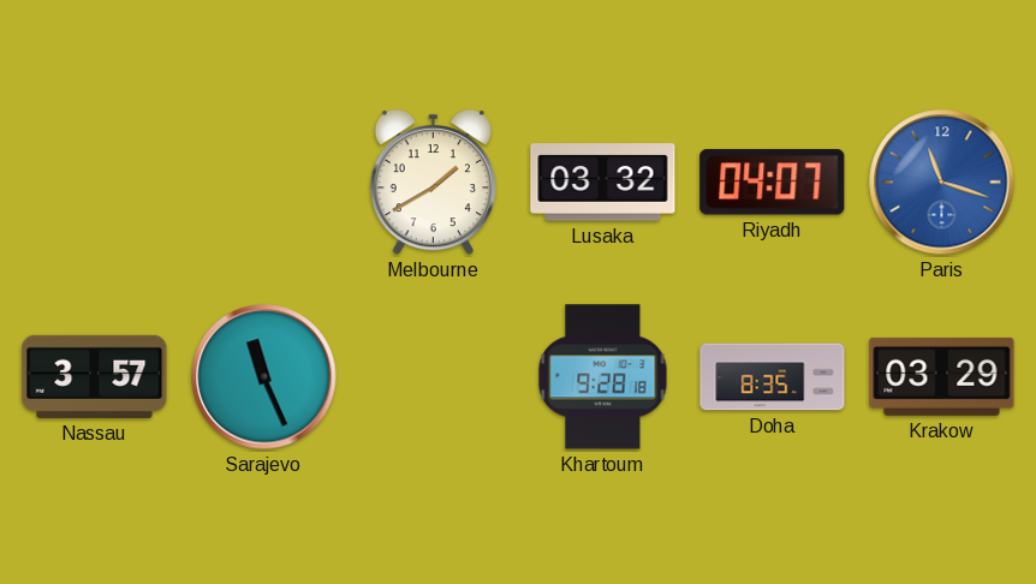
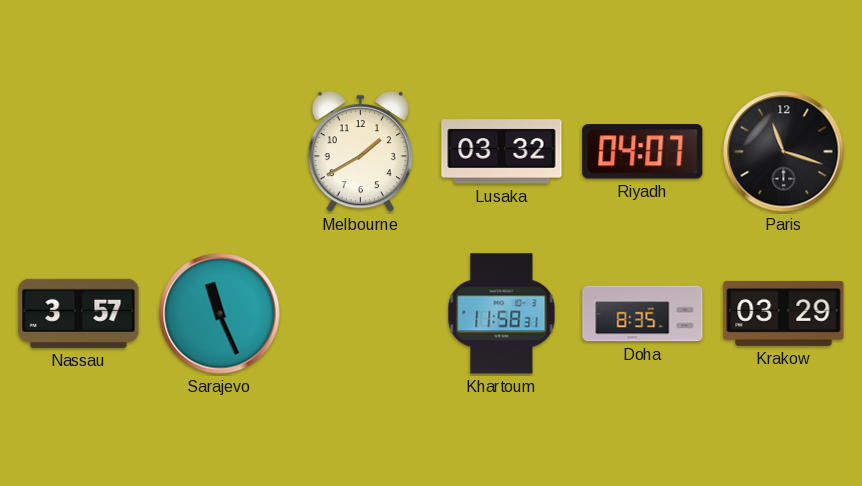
Paris dial: blue -> black
Khartoum: 9:28 -> 11:58
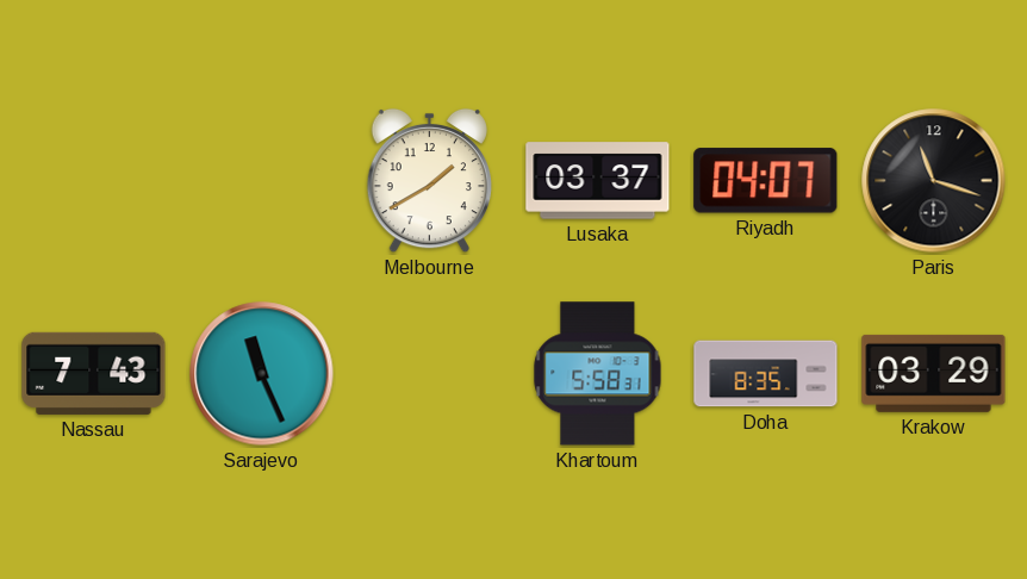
Lusaka: 03:32 -> 03:37
Nassau: 3:57 -> 7:43
Khartoum: 11:58 -> 5:58
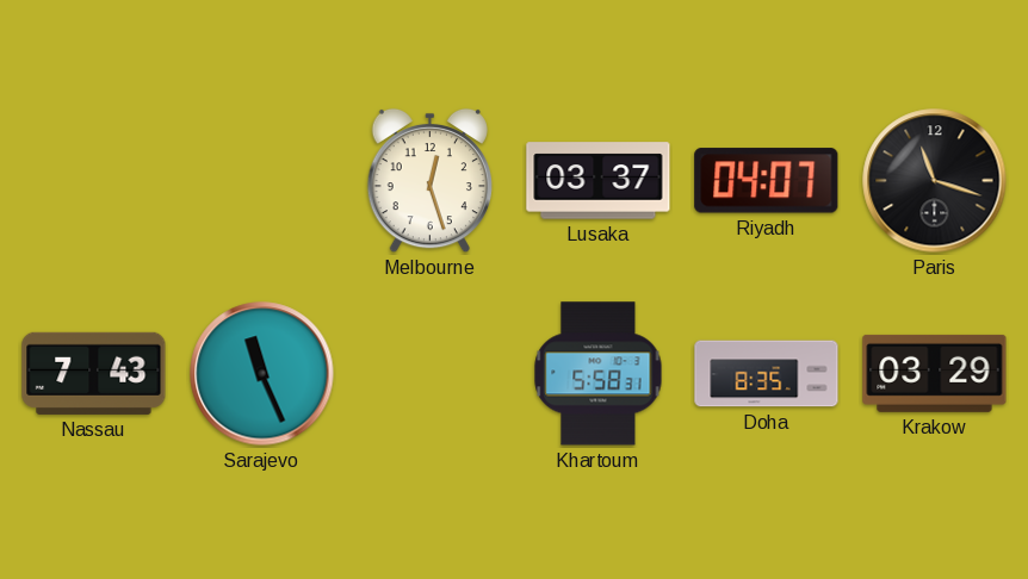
Melbourne: 1:40 -> 12:27
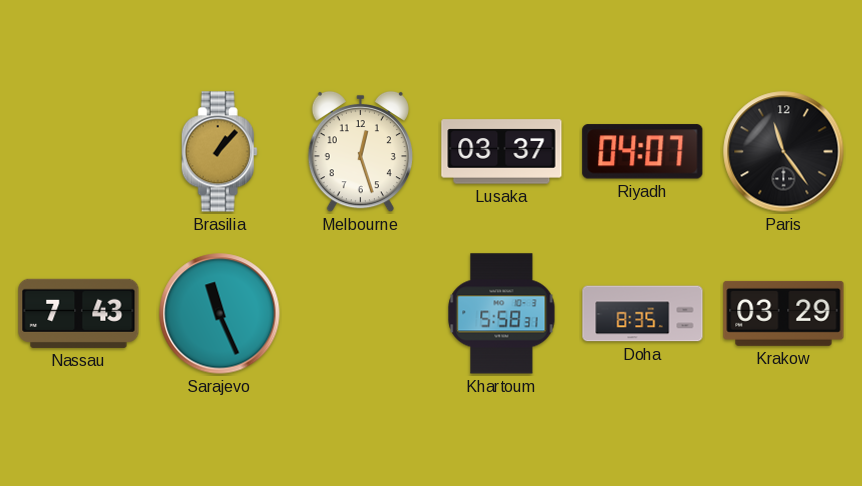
Brasilia: none -> 1:07
Paris: 11:18 -> 11:24
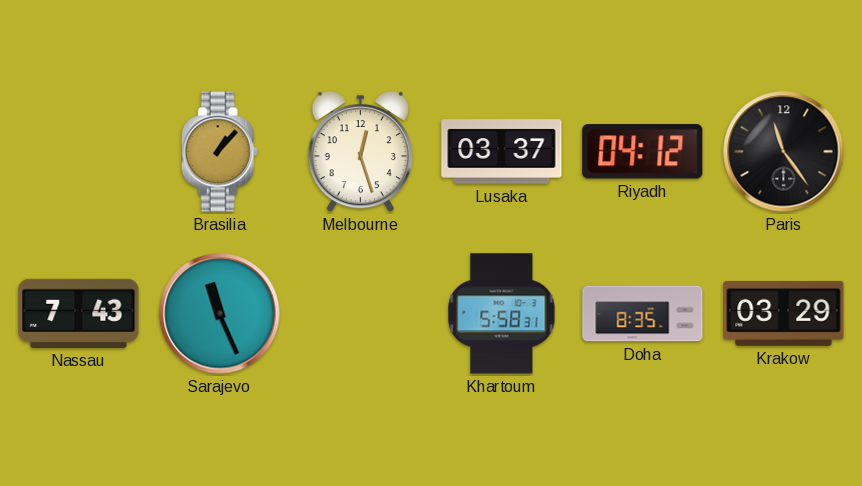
Riyadh: 04:07 -> 04:12
